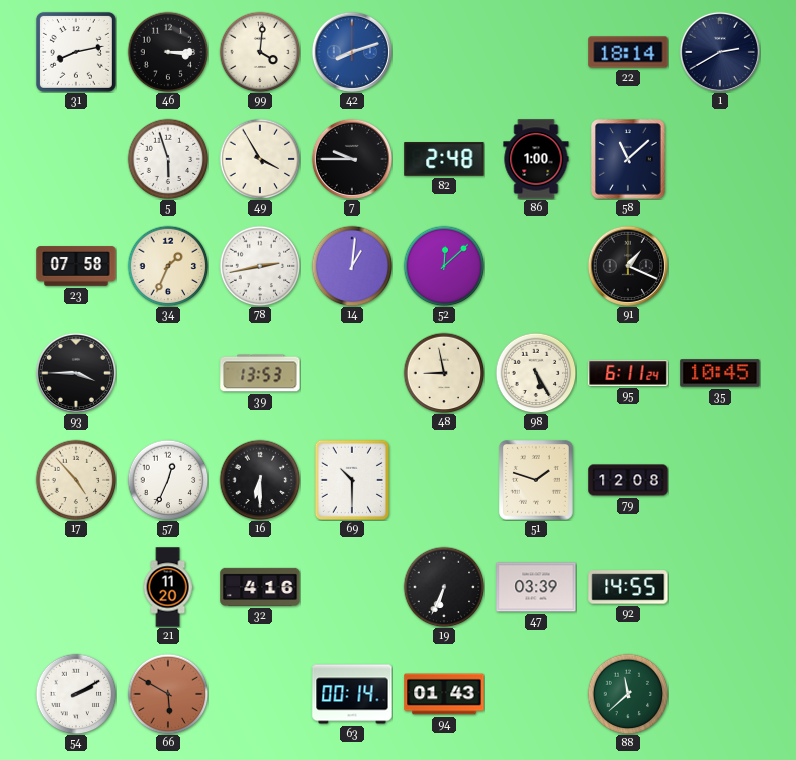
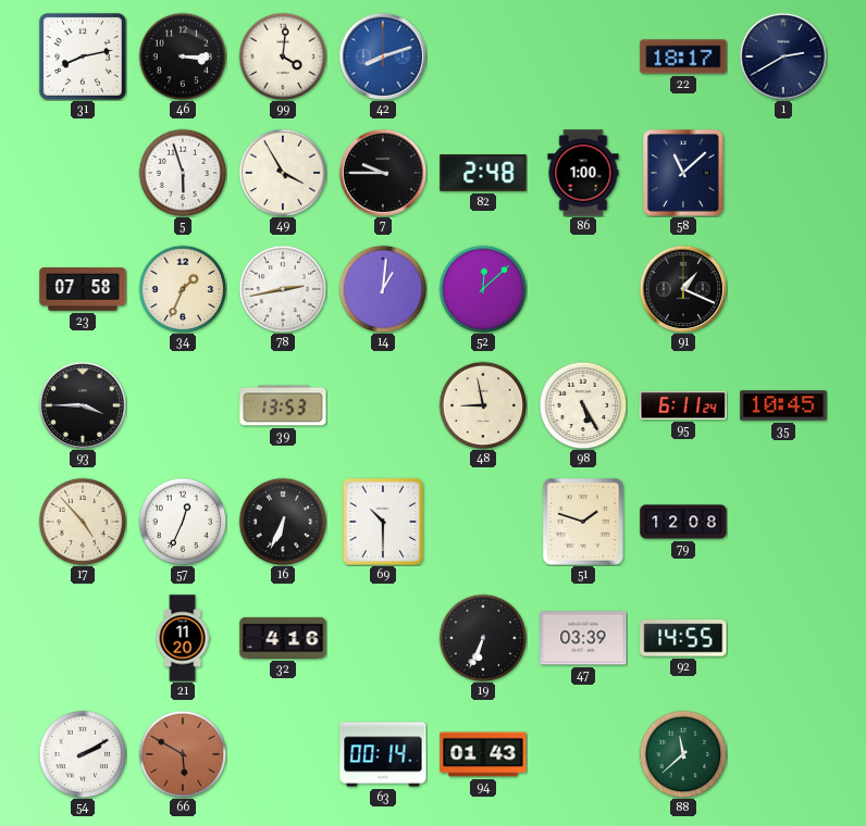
22: 18:14 -> 18:17
16: 6:30 -> 6:34
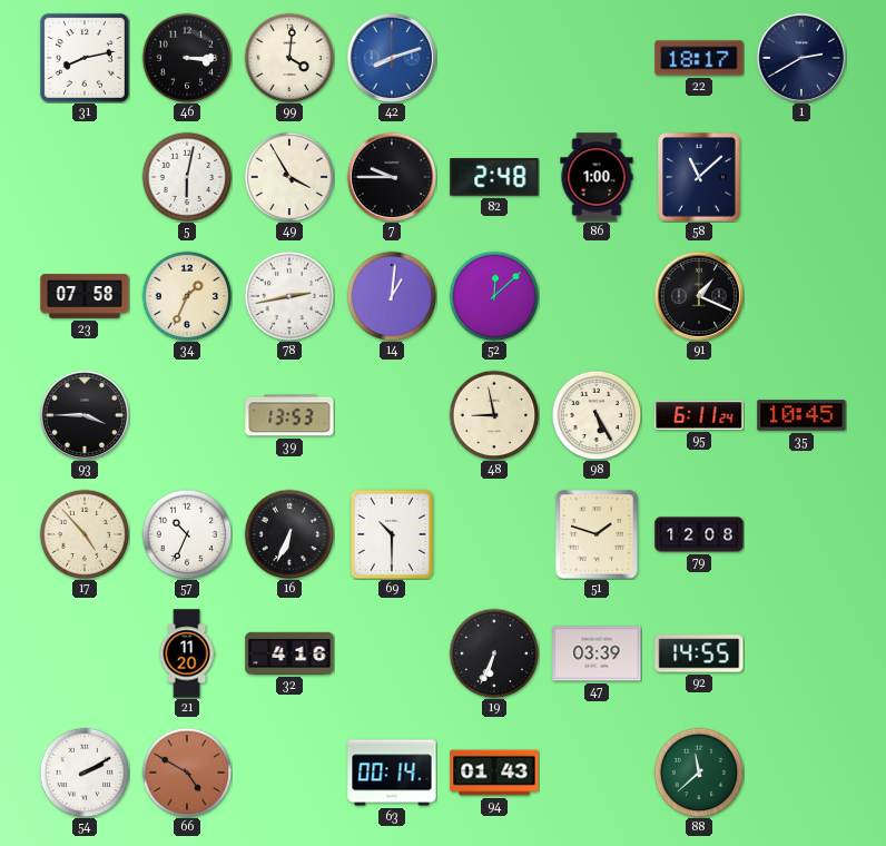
5: 5:57 -> 6:02
57: 12:34 -> 10:34
66: 5:50 -> 4:50
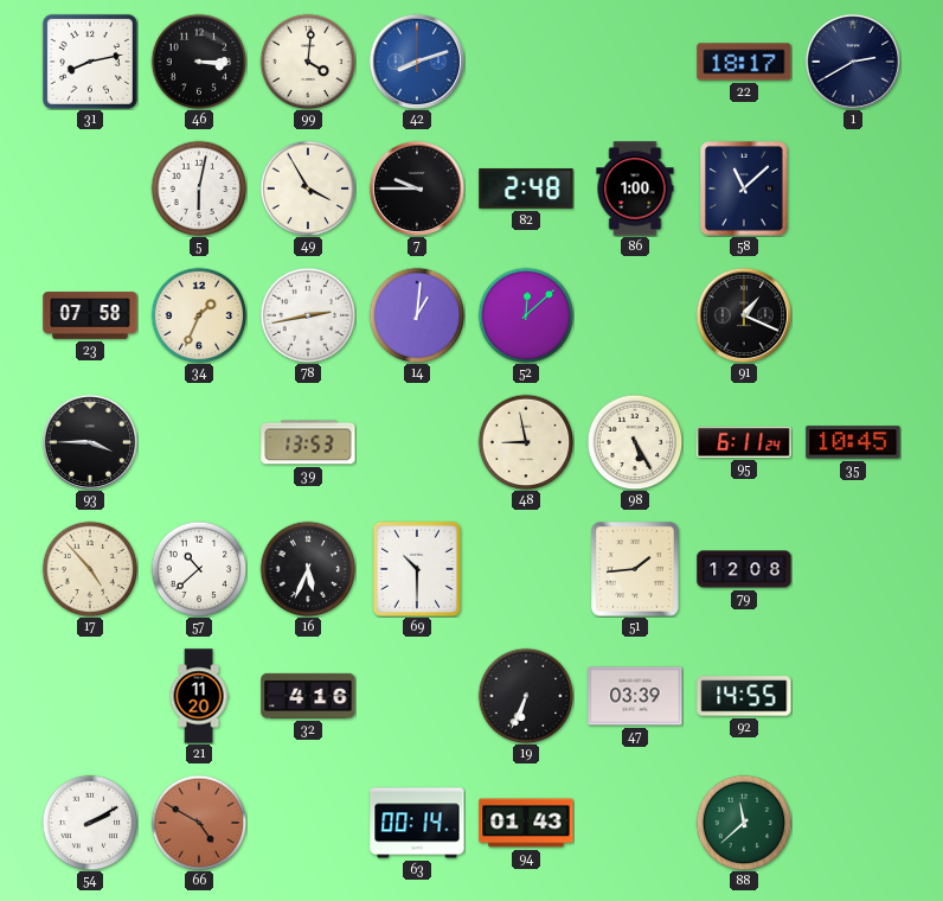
57: 10:34 -> 10:38
16: 6:34 -> 5:34
51: 1:48 -> 1:44
